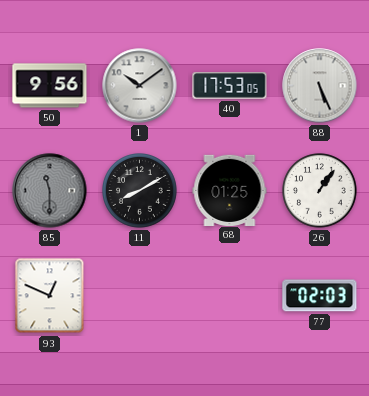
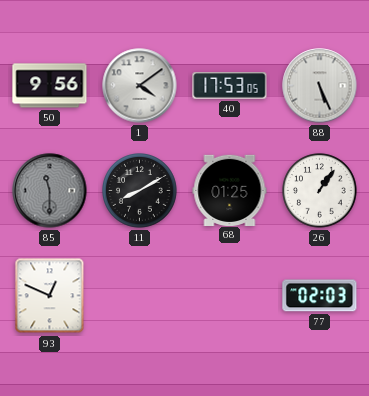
1: 10:09 -> 4:09
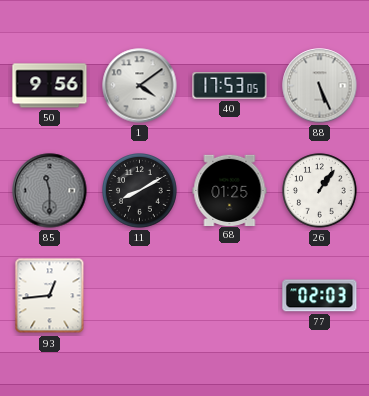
93: 12:49 -> 12:44
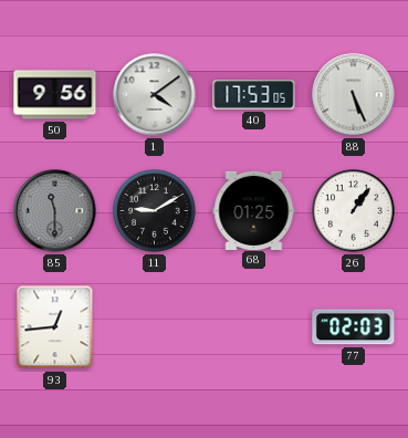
11: 8:10 -> 9:10
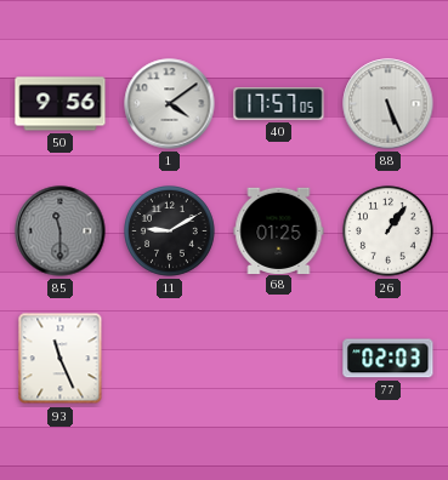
40: 17:53 -> 17:57
93: 12:44 -> 11:26
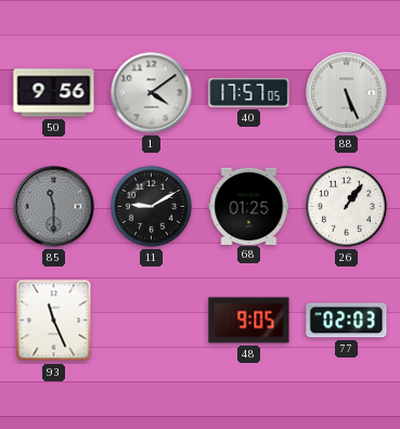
48: none -> 9:05
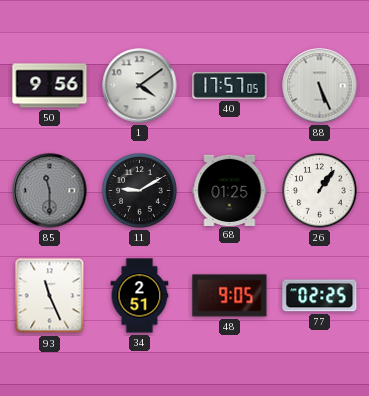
34: none -> 2:51
77: 02:03 -> 02:25
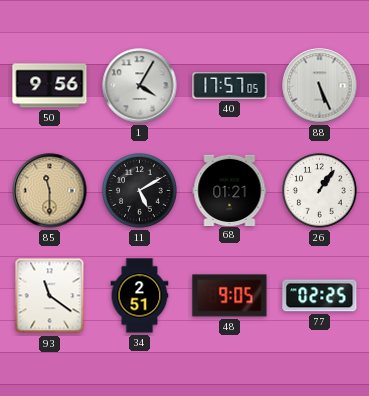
1: 4:09 -> 4:05
85 dial: grey -> champagne
11: 9:10 -> 5:10
68: 01:25 -> 01:21
93: 11:26 -> 11:21
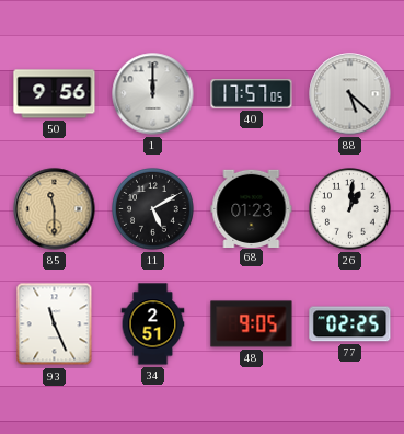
1: 4:05 -> 12:00
88: 5:26 -> 5:22
68: 01:21 -> 01:23
26: 1:06 -> 1:01
93: 11:21 -> 11:26
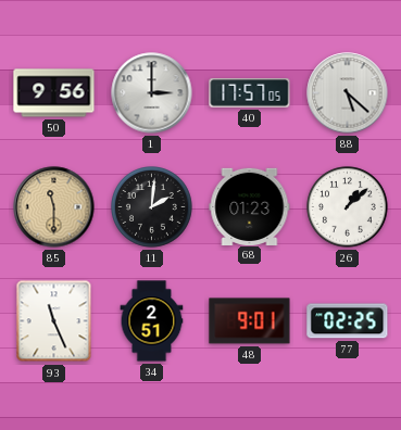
1: 12:00 -> 3:00
11: 5:10 -> 2:01
26: 1:01 -> 1:08
48: 9:05 -> 9:01
